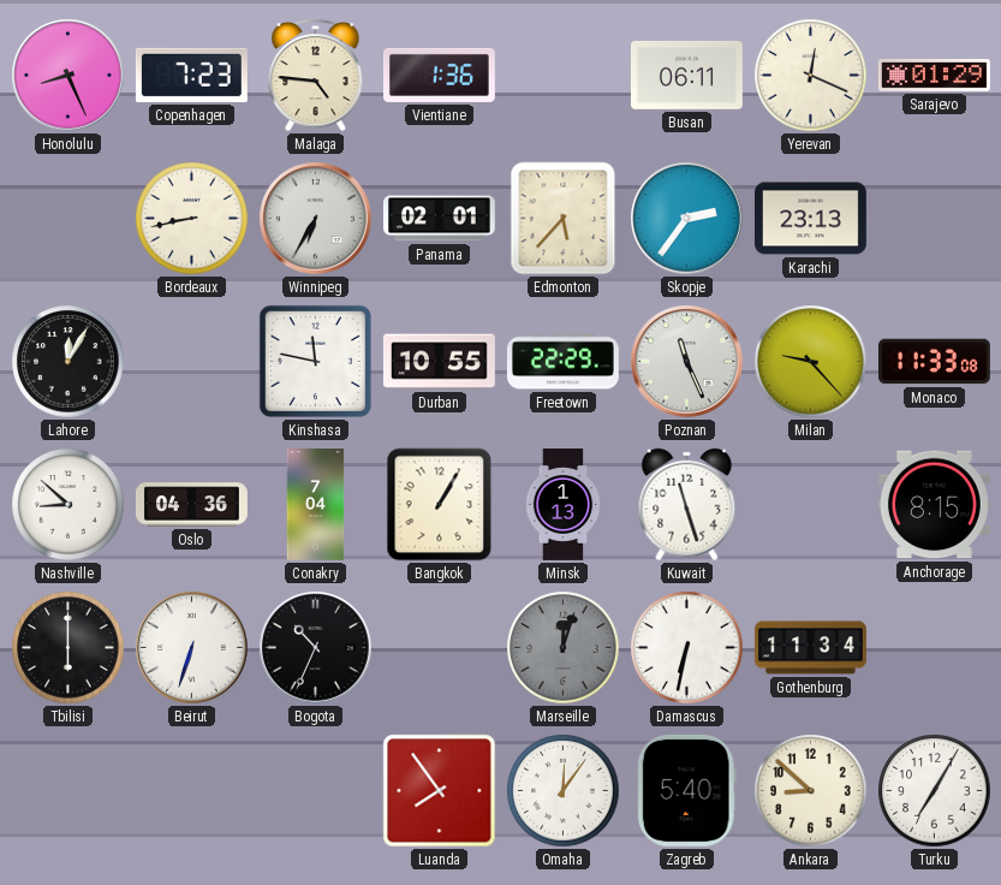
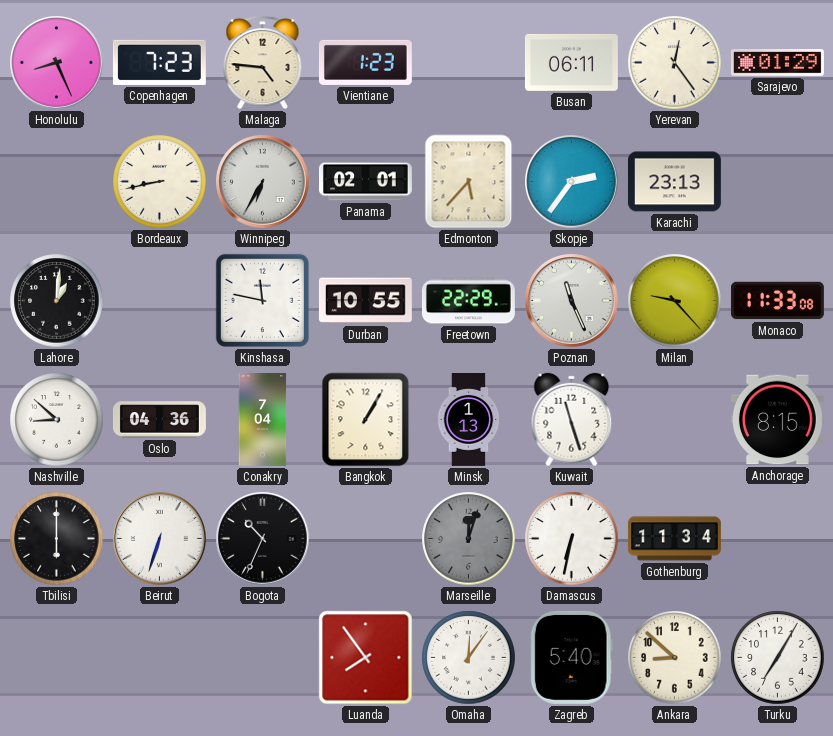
Vientiane: 1:36 -> 1:23
Yerevan: 12:19 -> 12:24
Lahore: 12:05 -> 1:01
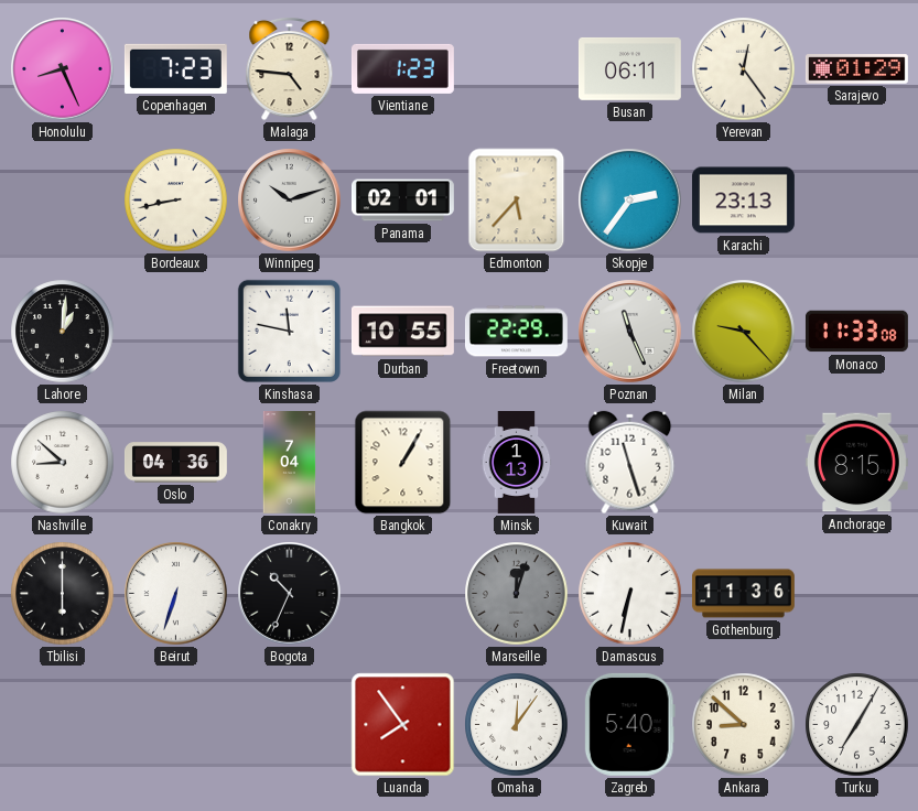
Winnipeg: 6:35 -> 10:12
Gothenburg: 11:34 -> 11:36
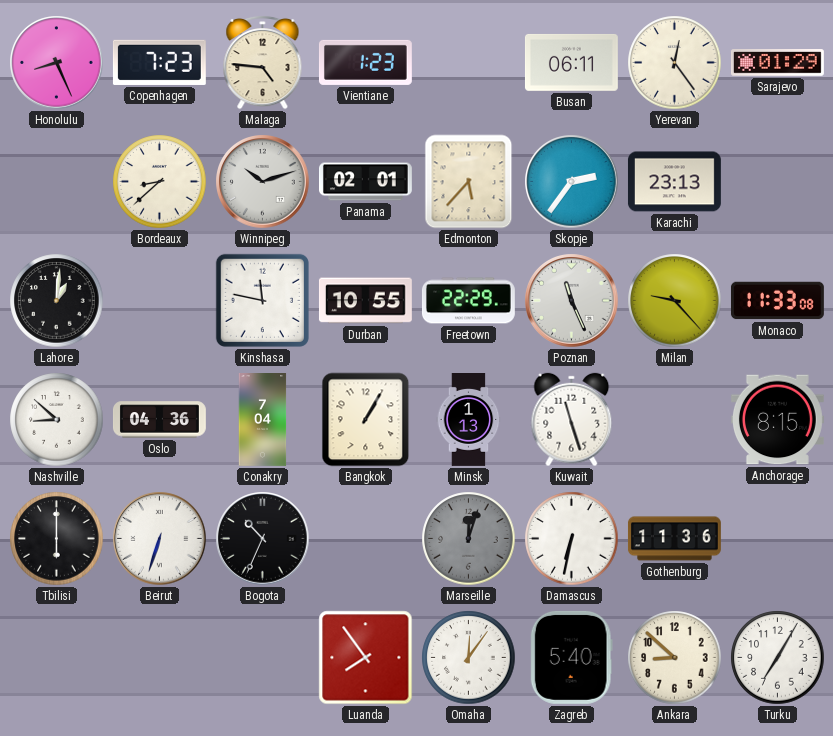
Bordeaux: 8:43 -> 8:38
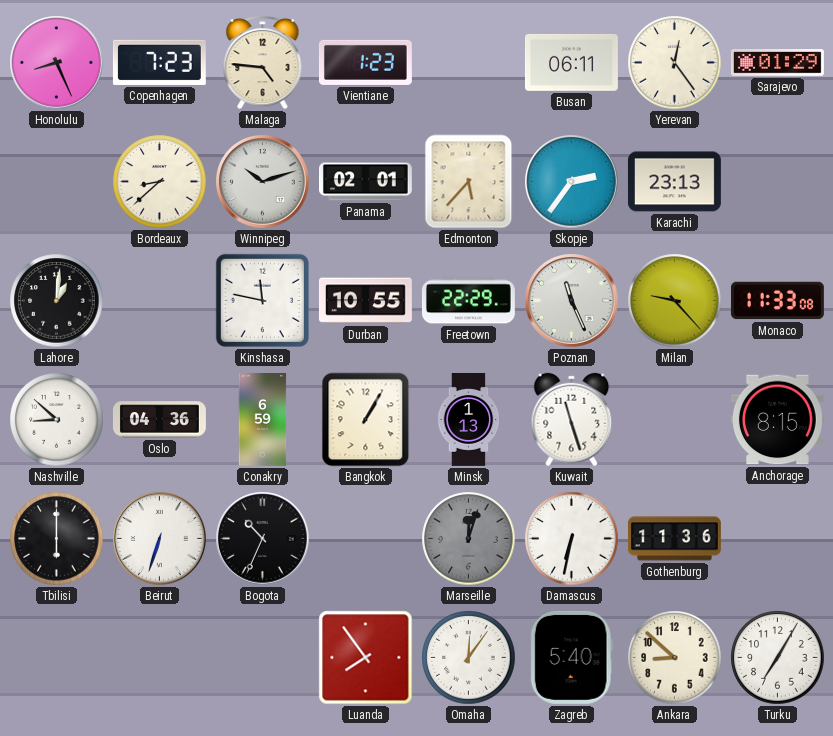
Conakry: 7:04 -> 6:59
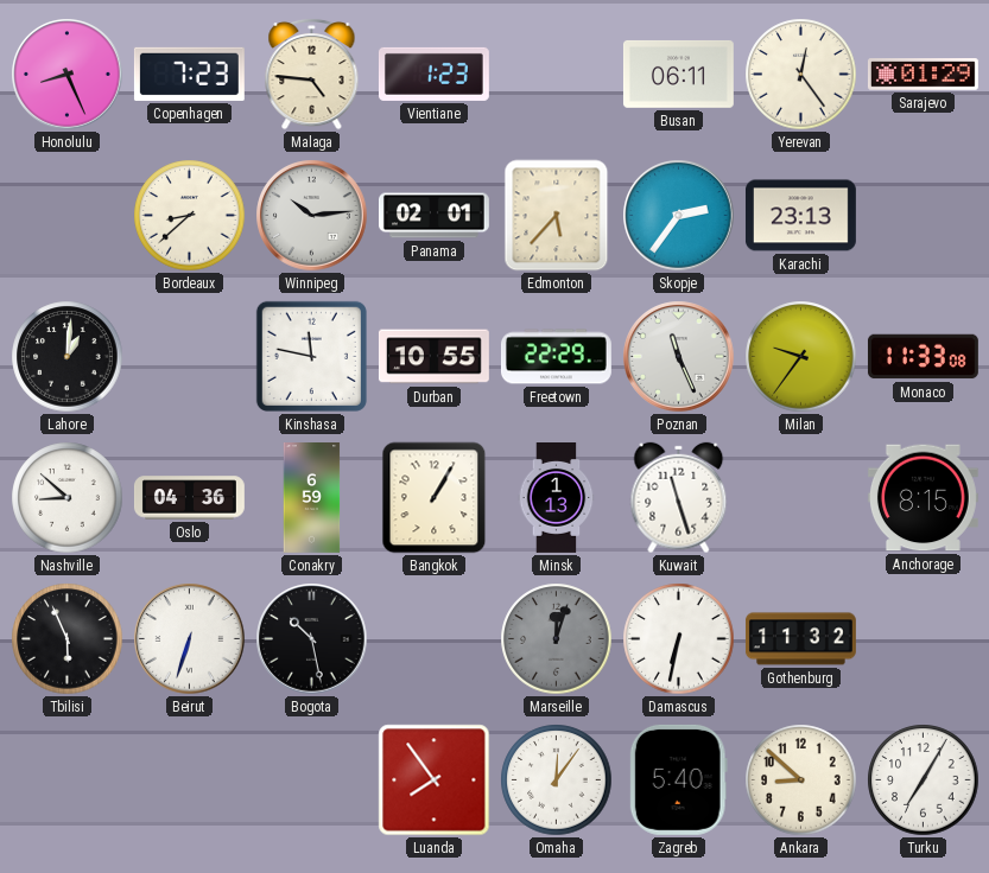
Winnipeg: 10:12 -> 10:14
Milan: 9:23 -> 9:36
Tbilisi: 6:00 -> 5:56
Bogota: 10:34 -> 10:28
Gothenburg: 11:36 -> 11:32
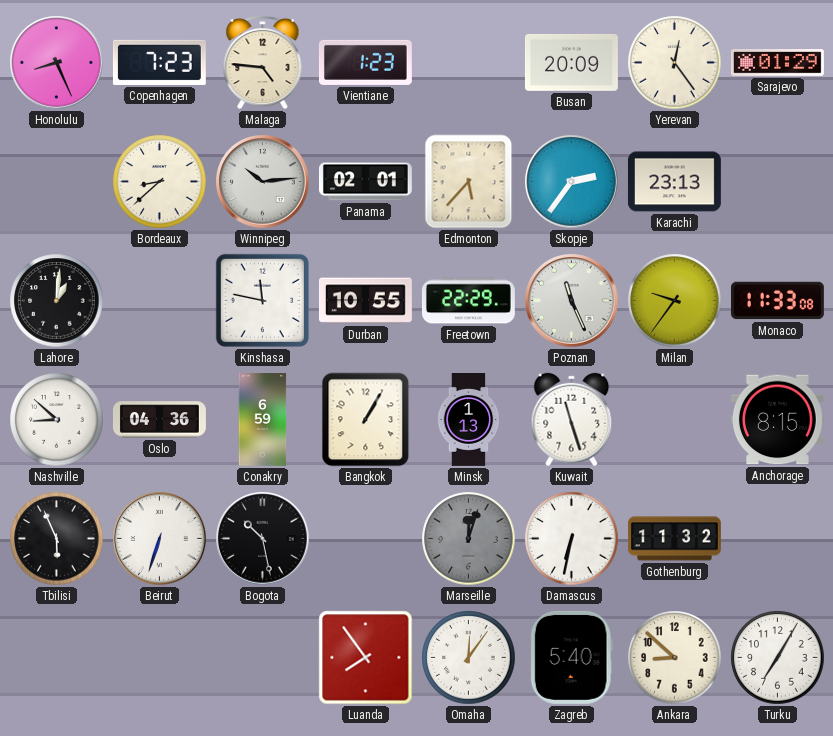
Busan: 06:11 -> 20:09
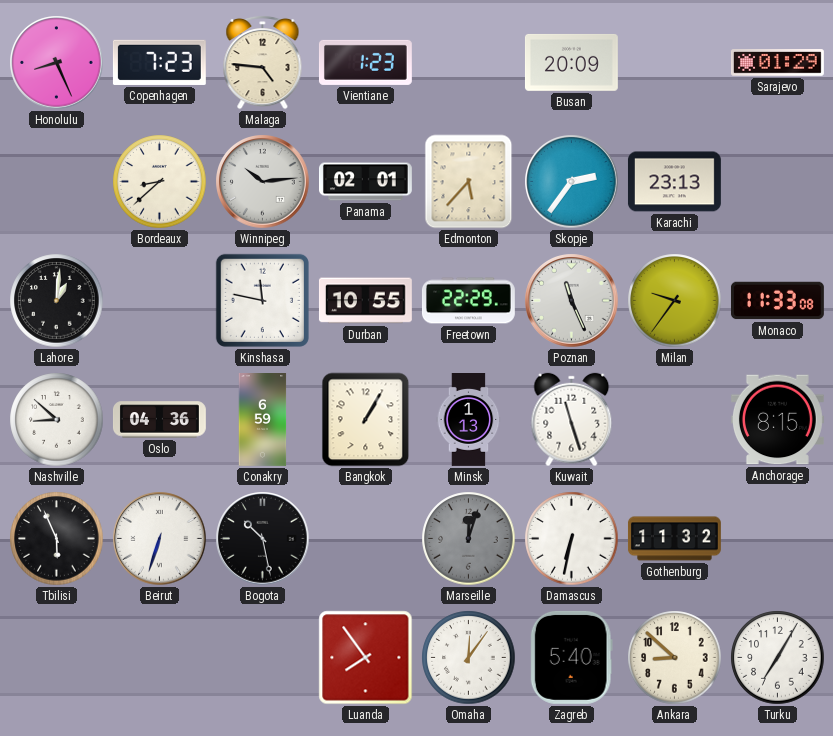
Yerevan: 12:24 -> none
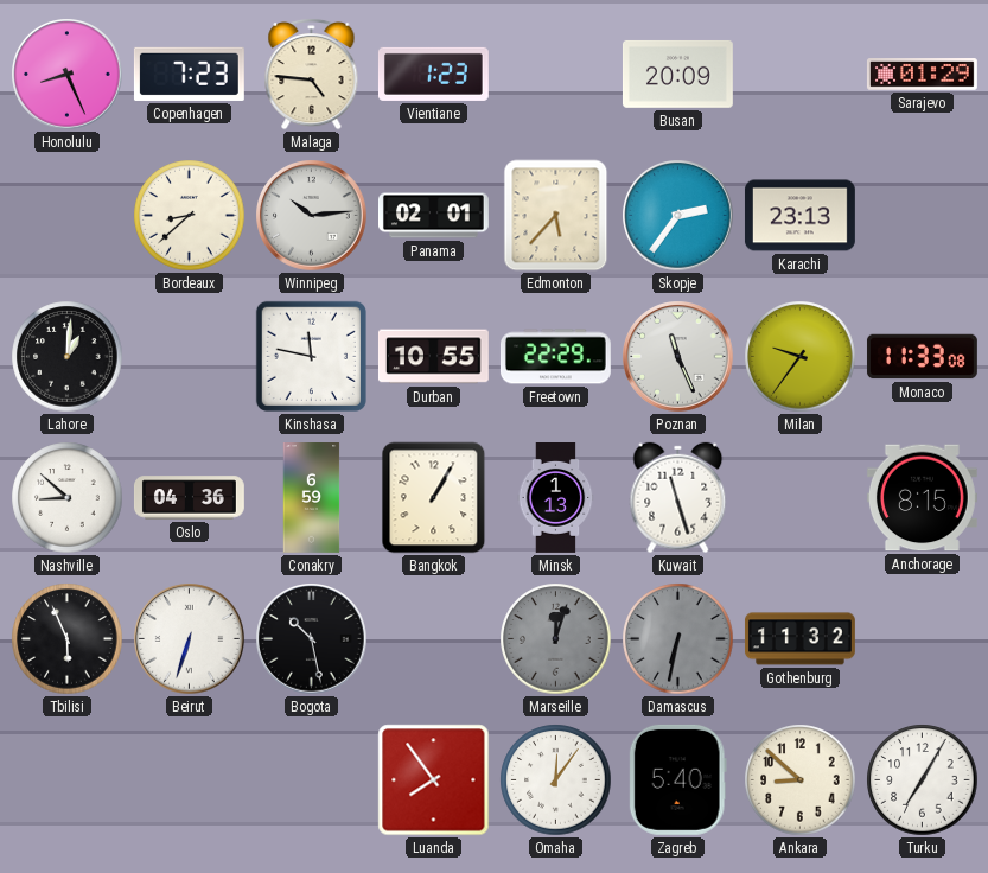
Damascus dial: white -> grey
